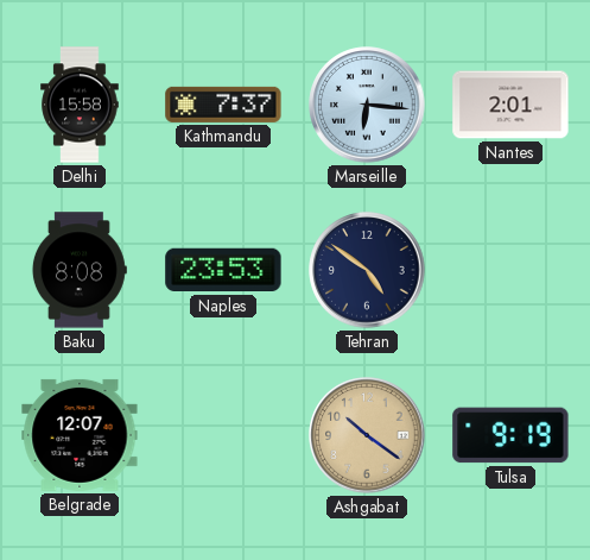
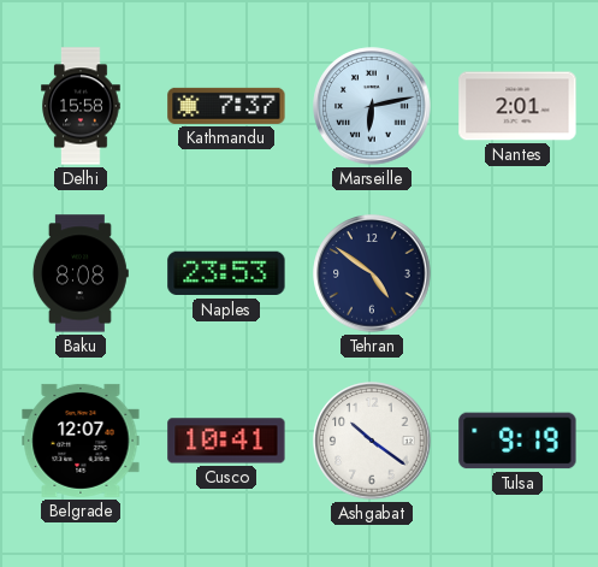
Marseille: 6:16 -> 6:13
Cusco: none -> 10:41
Ashgabat dial: champagne -> white
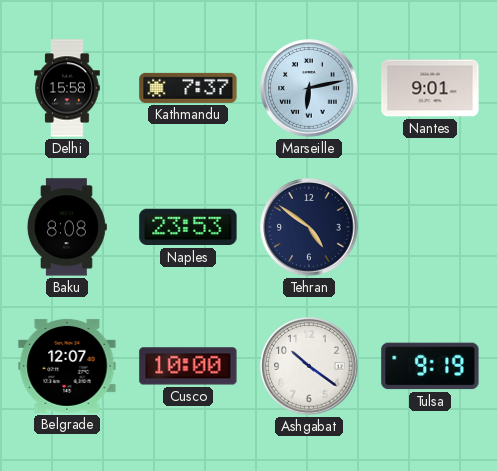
Nantes: 2:01 -> 9:01
Cusco: 10:41 -> 10:00
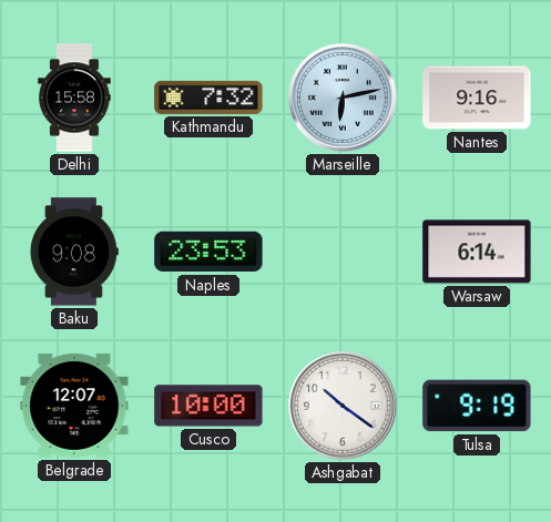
Kathmandu: 7:37 -> 7:32
Nantes: 9:01 -> 9:16
Baku: 8:08 -> 9:08
Tehran: 4:51 -> none
Warsaw: none -> 6:14
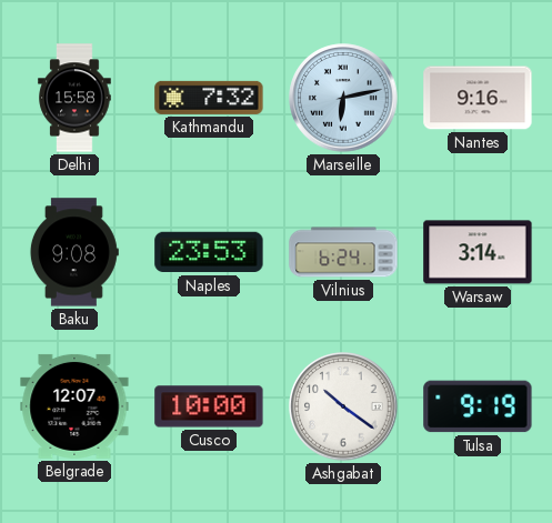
Vilnius: none -> 6:24
Warsaw: 6:14 -> 3:14
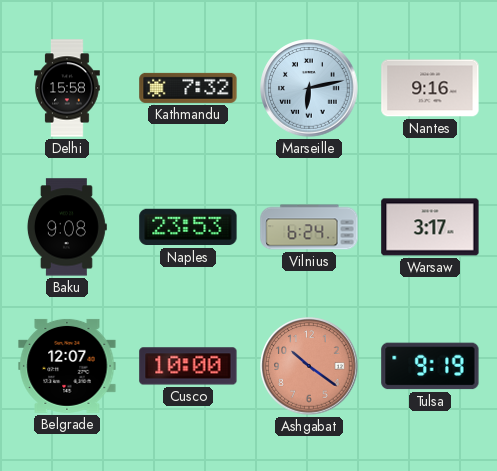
Warsaw: 3:14 -> 3:17
Ashgabat dial: white -> salmon
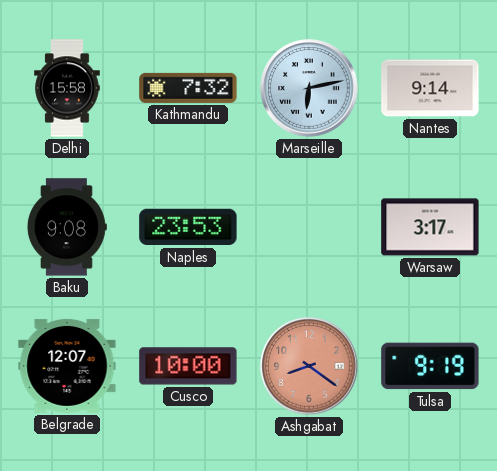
Nantes: 9:16 -> 9:14
Vilnius: 6:24 -> none
Ashgabat: 10:21 -> 8:21
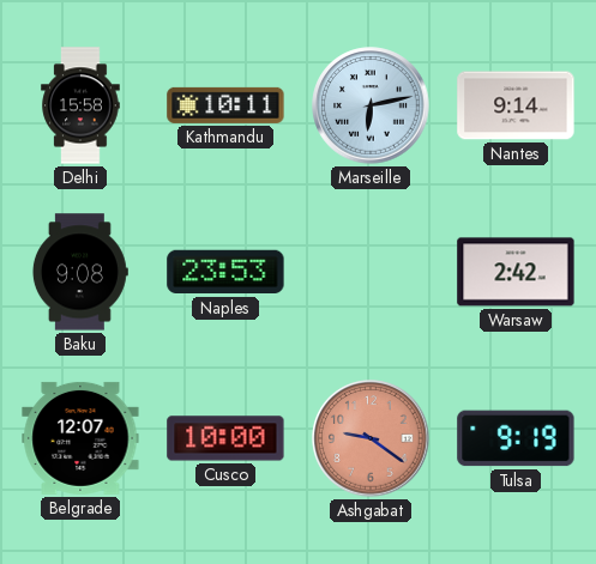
Kathmandu: 7:32 -> 10:11
Warsaw: 3:17 -> 2:42
Ashgabat: 8:21 -> 9:21
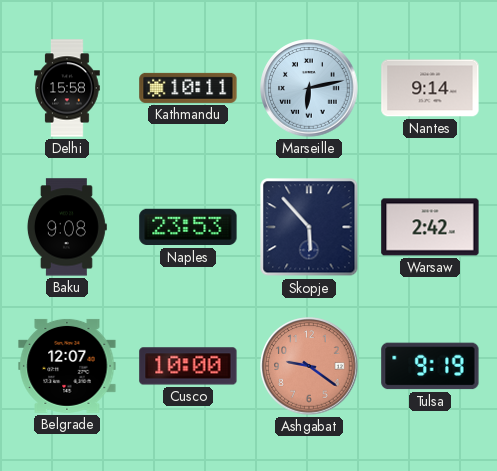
Skopje: none -> 5:53
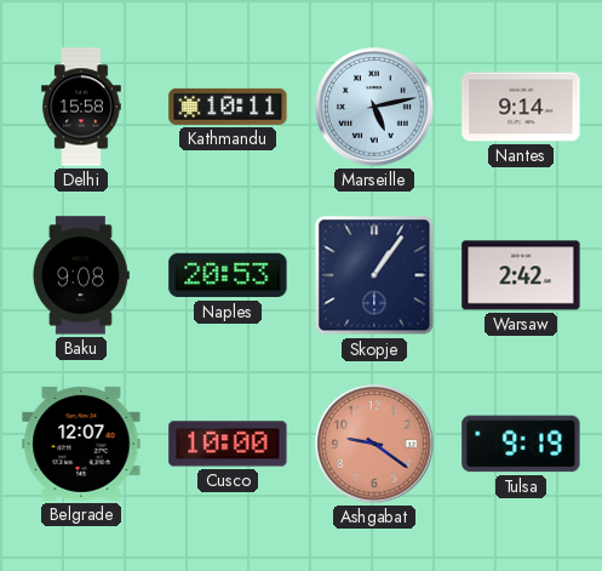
Marseille: 6:13 -> 5:13
Naples: 23:53 -> 20:53
Skopje: 5:53 -> 1:06
